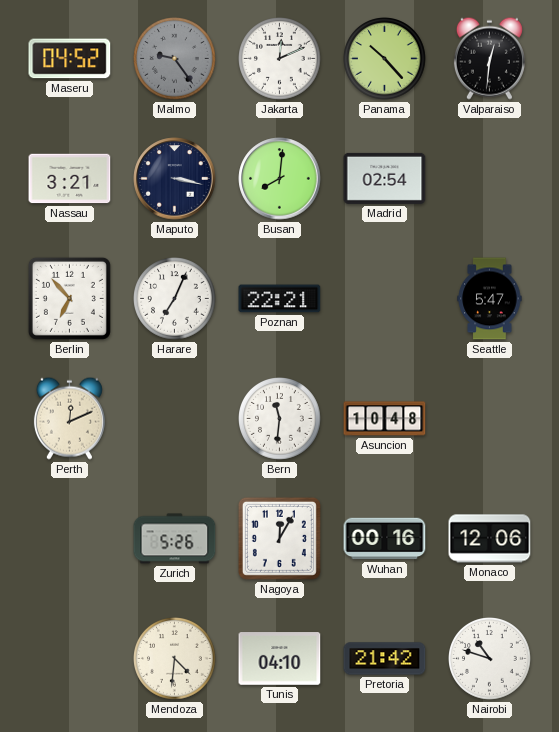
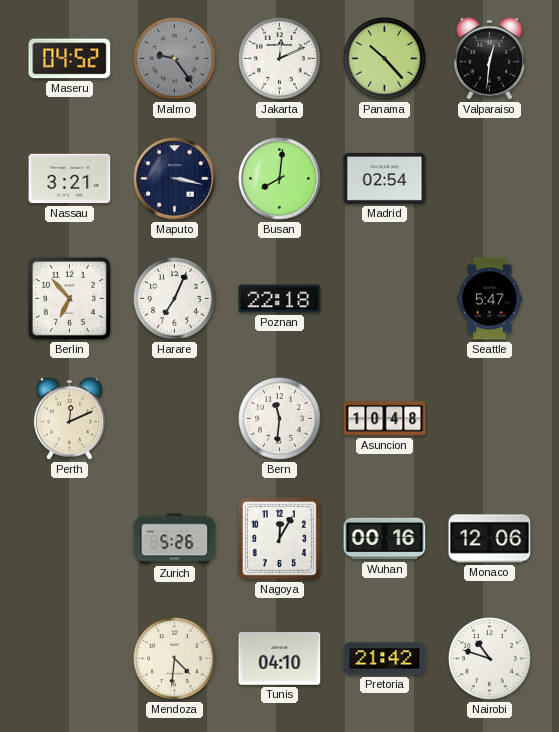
Poznan: 22:21 -> 22:18
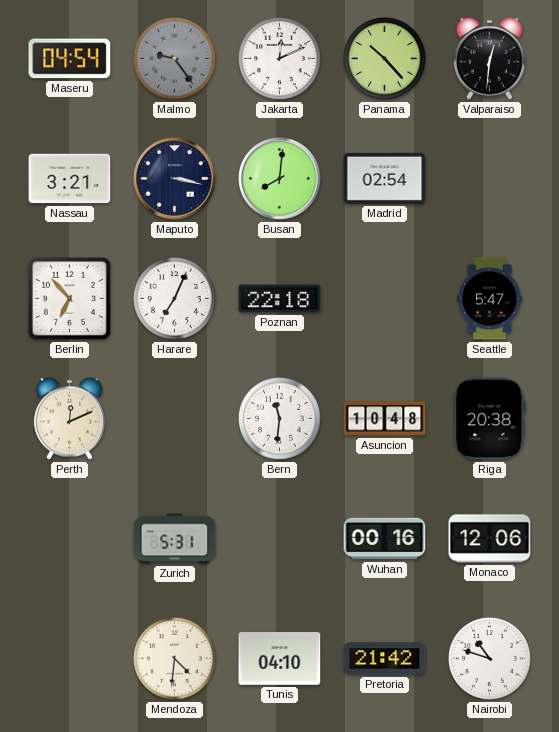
Maseru: 04:52 -> 04:54
Riga: none -> 20:38
Zurich: 5:26 -> 5:31
Nagoya: 12:05 -> none
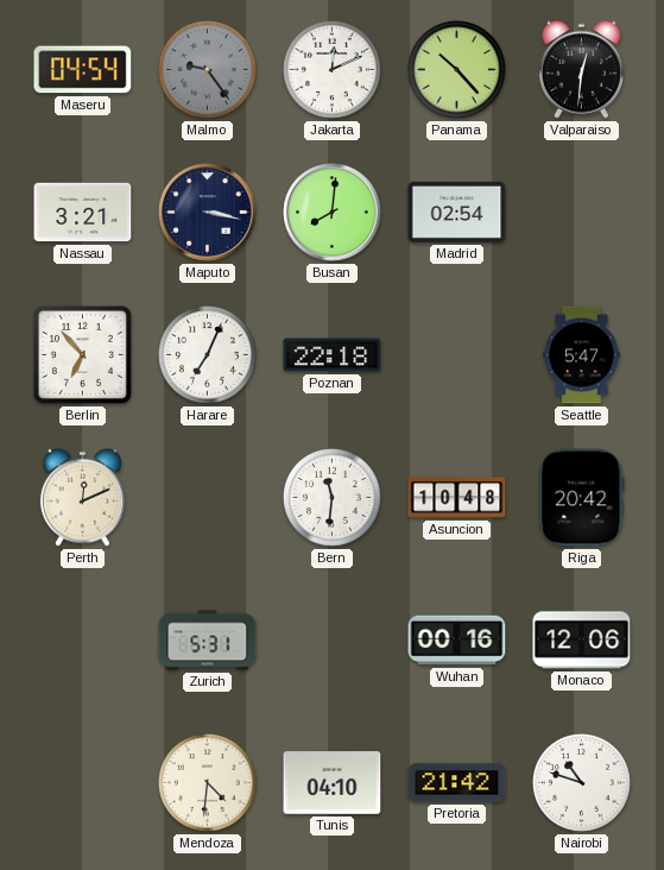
Riga: 20:38 -> 20:42
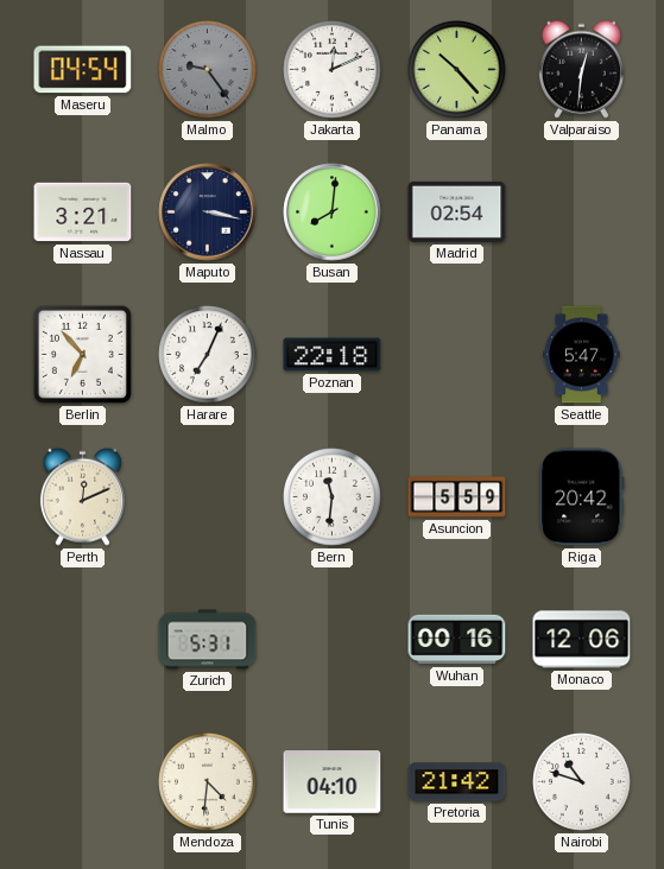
Asuncion: 10:48 -> 5:59
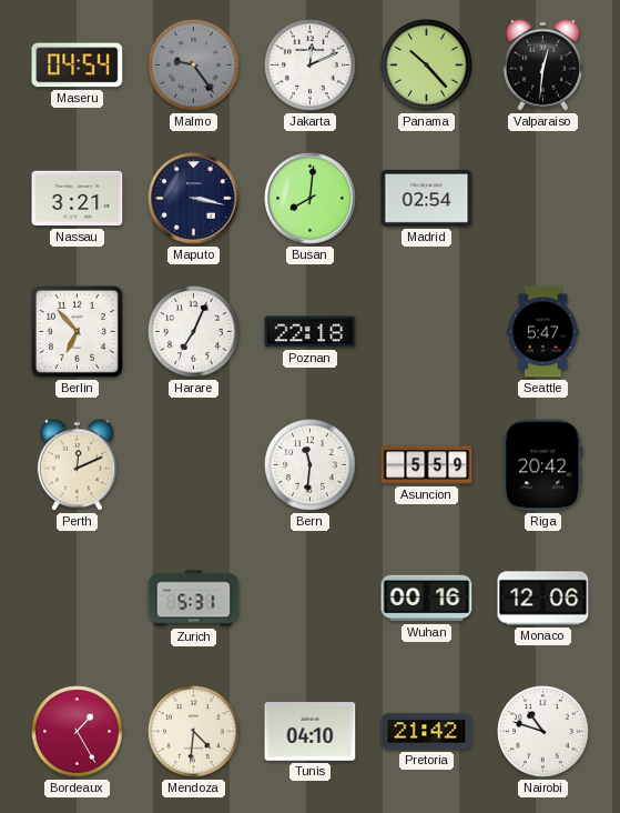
Bordeaux: none -> 1:25
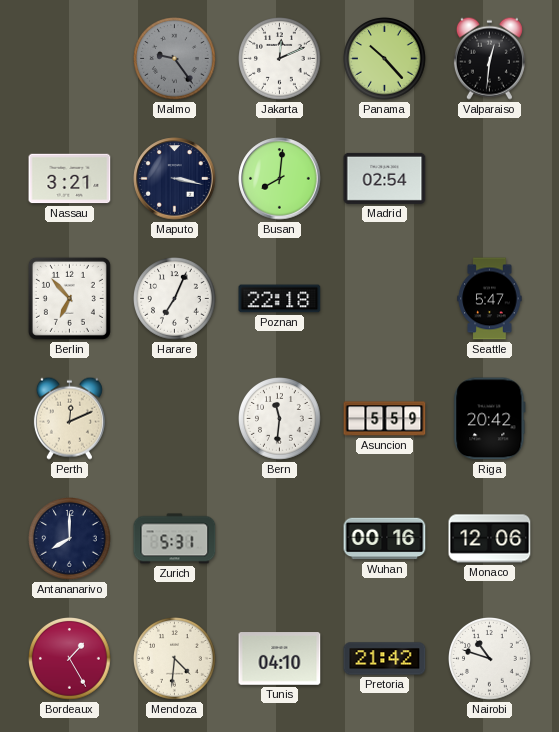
Maseru: 04:54 -> none
Antananarivo: none -> 8:00
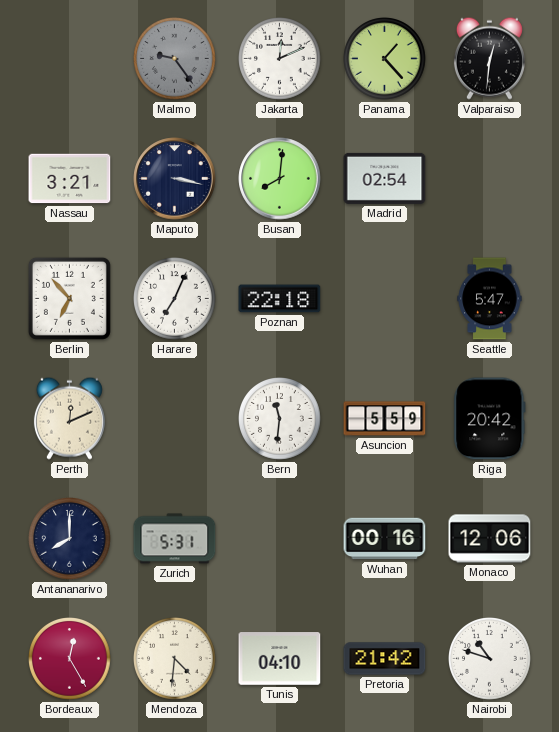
Panama: 10:23 -> 1:23
Bordeaux: 1:25 -> 12:25
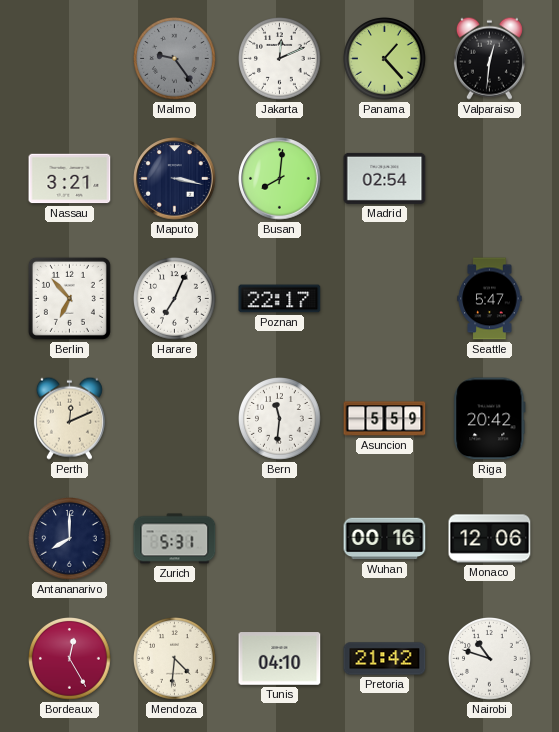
Poznan: 22:18 -> 22:17
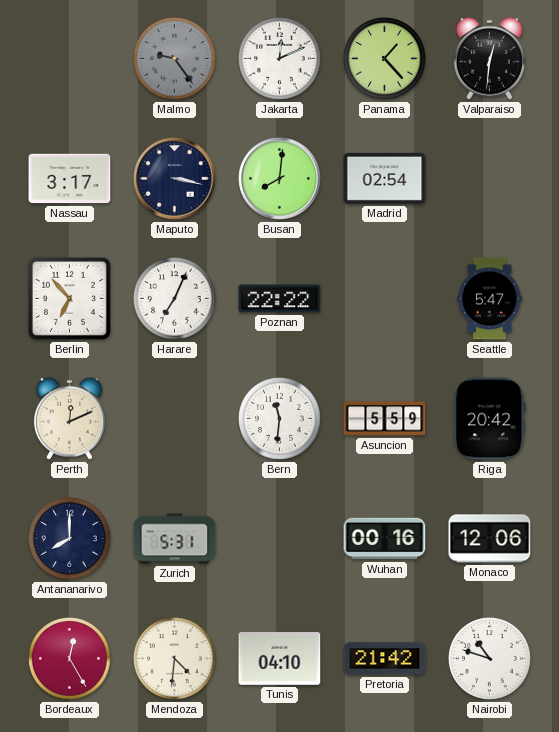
Nassau: 3:21 -> 3:17
Poznan: 22:17 -> 22:22
